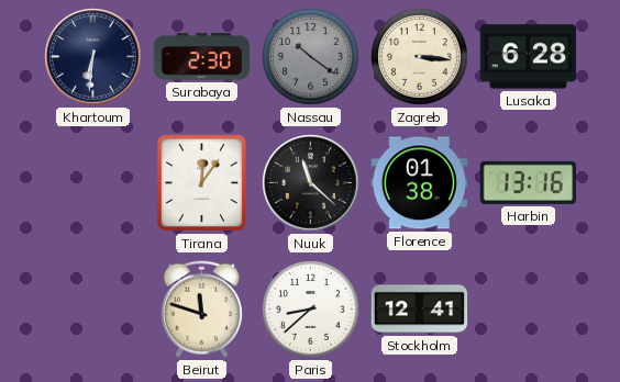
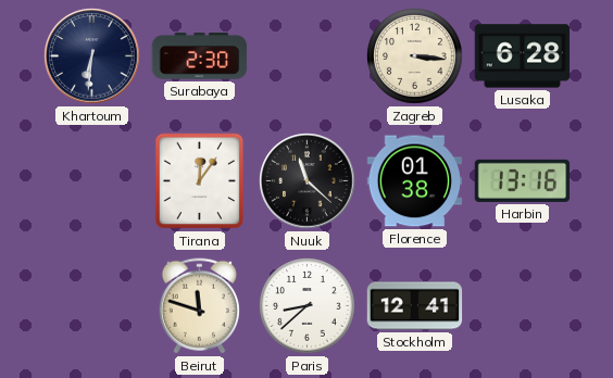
Nassau: 10:21 -> none
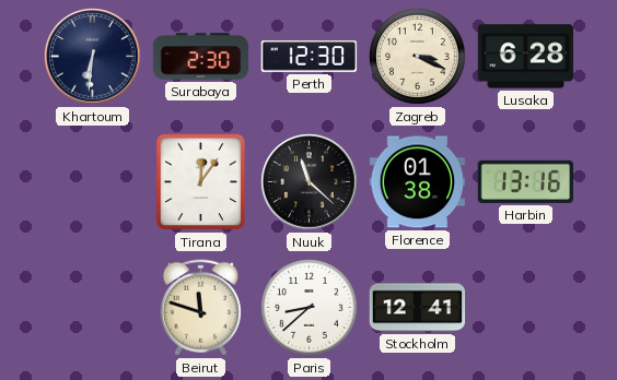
Perth: none -> 12:30
Zagreb: 3:16 -> 3:19
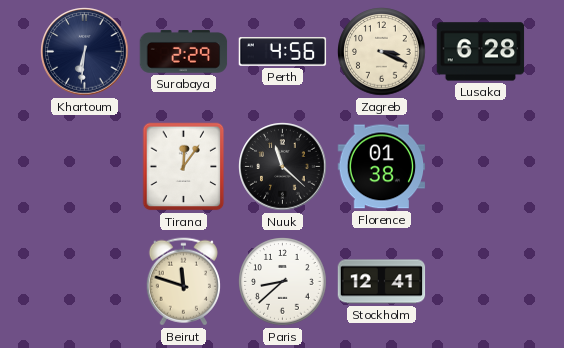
Surabaya: 2:30 -> 2:29
Perth: 12:30 -> 4:56
Harbin: 13:16 -> none
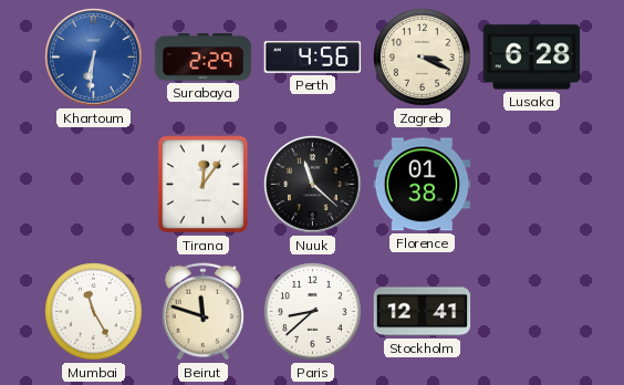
Khartoum dial: navy -> blue
Mumbai: none -> 11:25
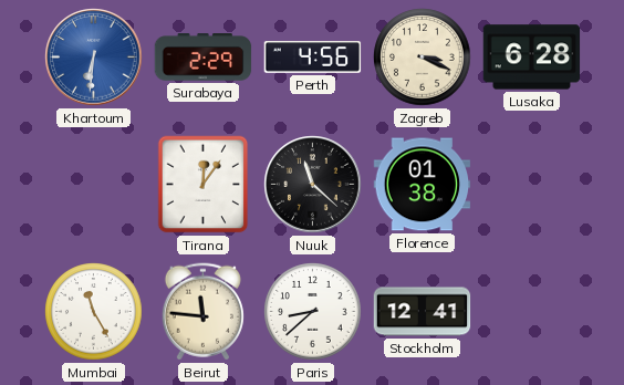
Beirut: 11:48 -> 11:46
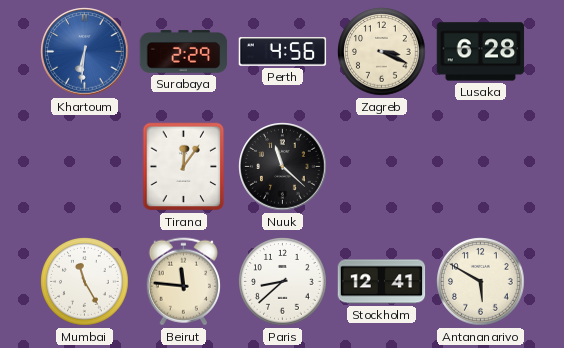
Florence: 01:38 -> none
Antananarivo: none -> 5:50
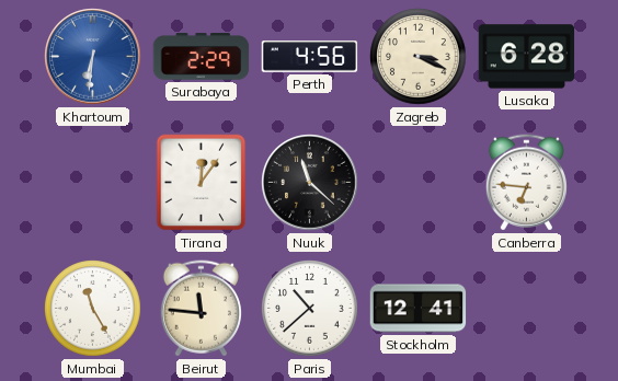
Canberra: none -> 6:46
Paris: 8:38 -> 10:38
Antananarivo: 5:50 -> none
